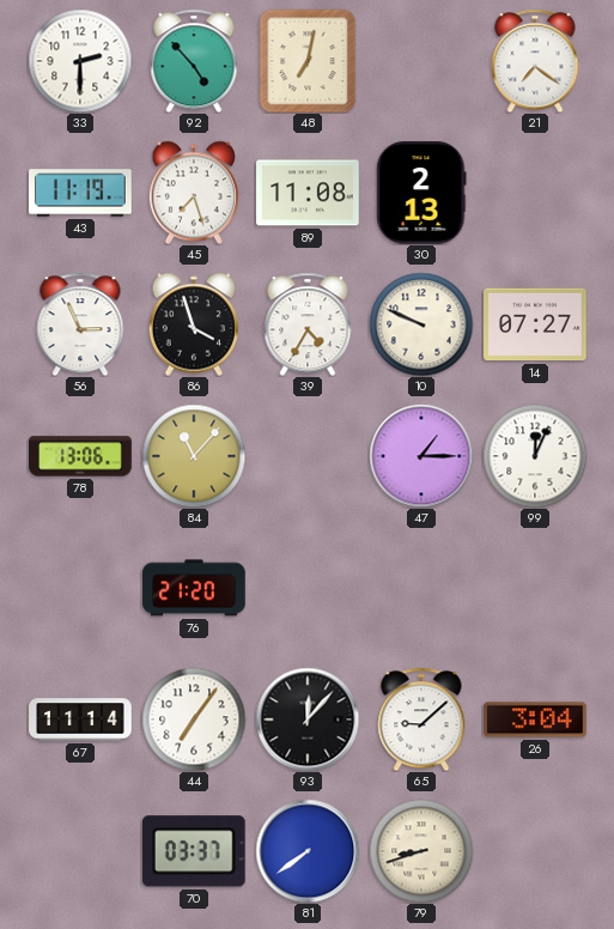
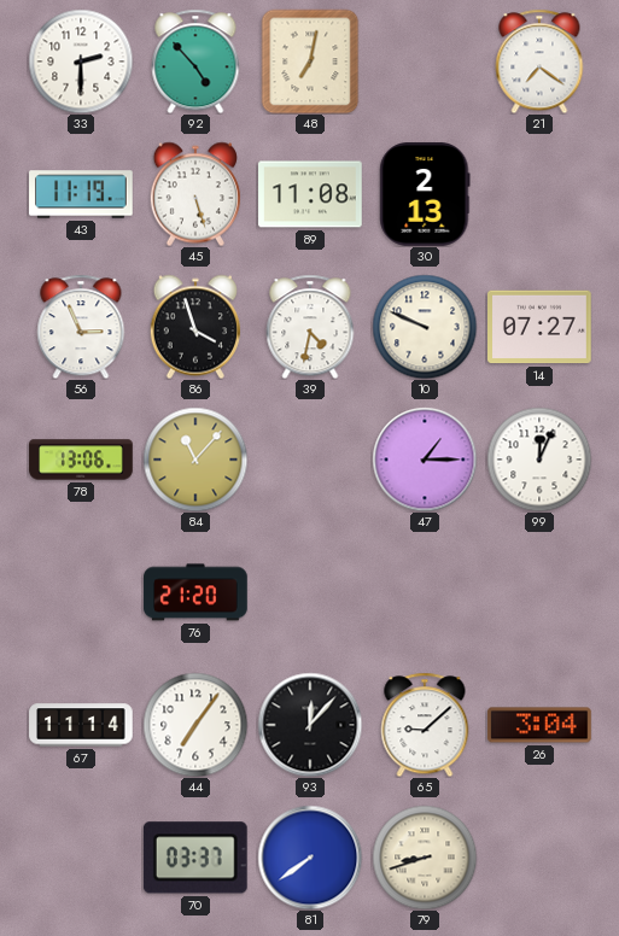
45: 7:27 -> 5:27
39: 4:35 -> 4:32
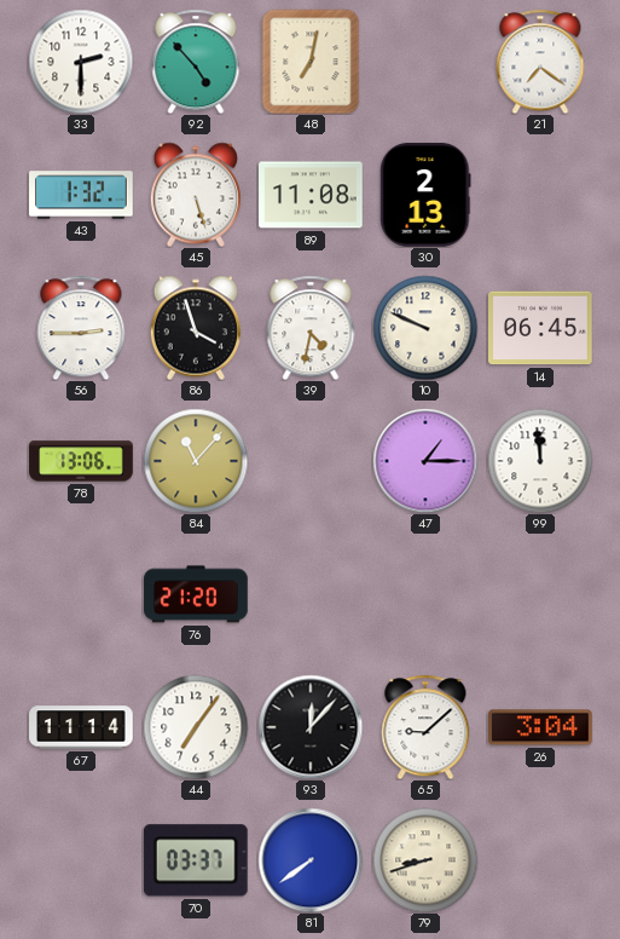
43: 11:19 -> 1:32
56: 2:56 -> 2:45
14: 07:27 -> 06:45
99: 12:04 -> 11:59
